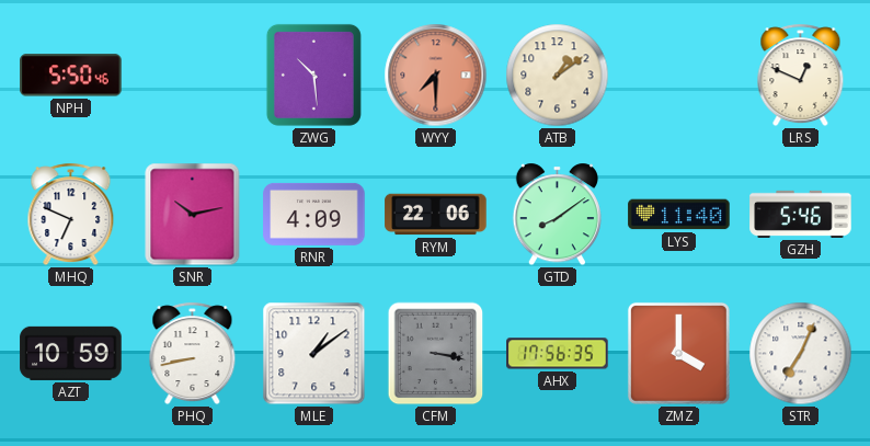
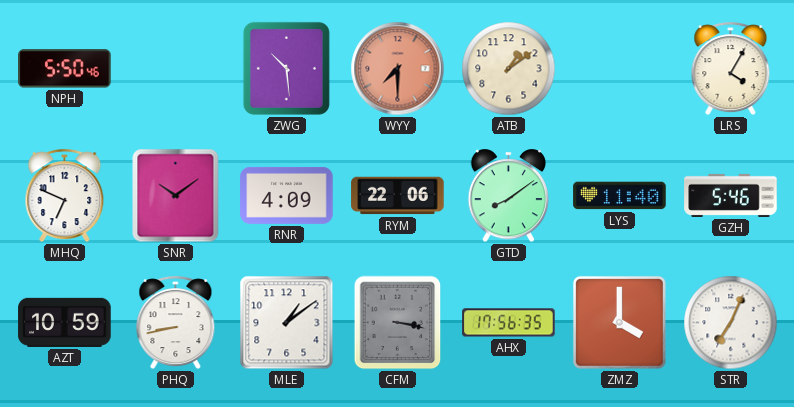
LRS: 12:49 -> 4:05
SNR: 10:13 -> 10:09
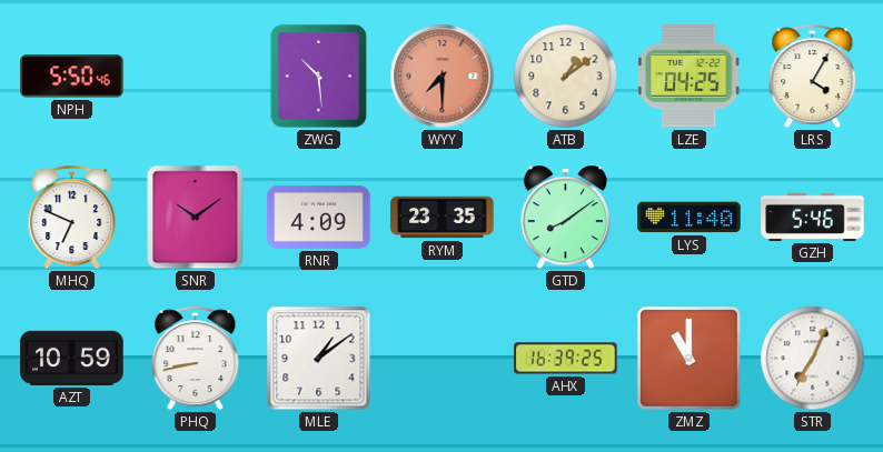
LZE: none -> 04:25
RYM: 22:06 -> 23:35
CFM: 3:17 -> none
AHX: 17:56 -> 16:39
ZMZ: 4:00 -> 11:00
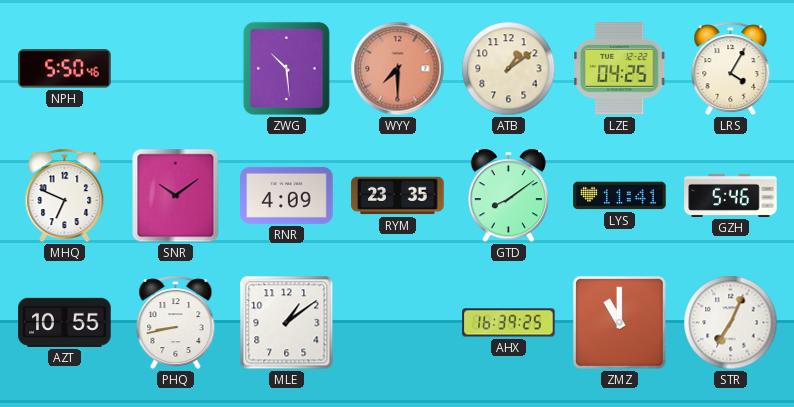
LYS: 11:40 -> 11:41
AZT: 10:59 -> 10:55
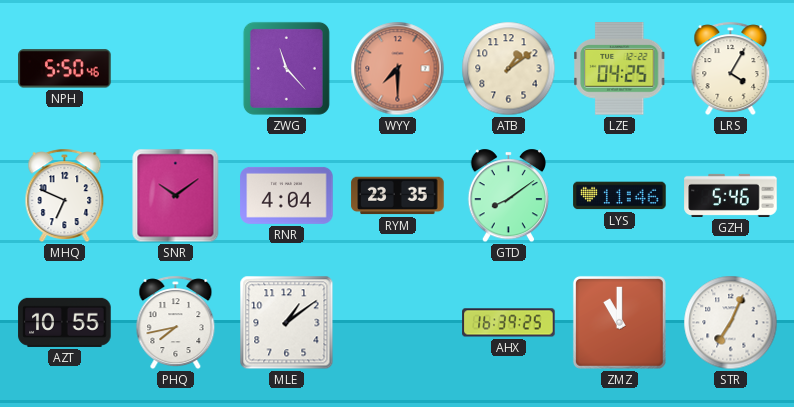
ZWG: 10:29 -> 11:23
RNR: 4:09 -> 4:04
LYS: 11:41 -> 11:46
PHQ: 8:43 -> 7:43
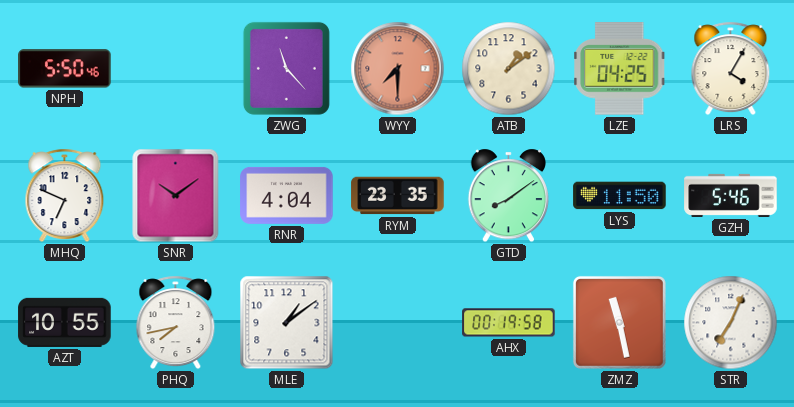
LYS: 11:46 -> 11:50
AHX: 16:39 -> 00:19
ZMZ: 11:00 -> 11:28
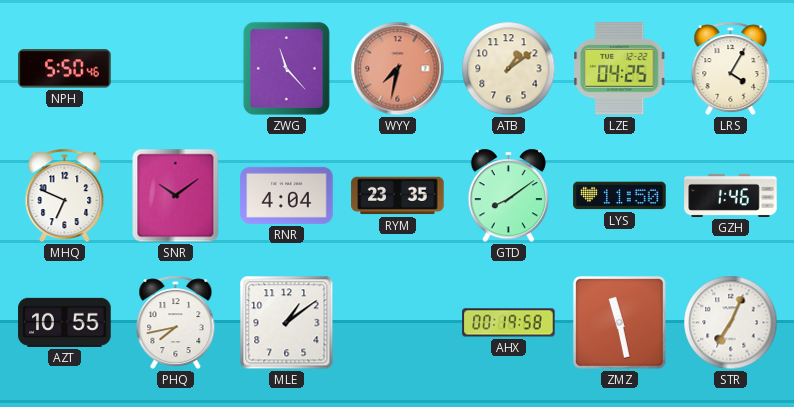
WYY: 7:30 -> 7:32
GZH: 5:46 -> 1:46
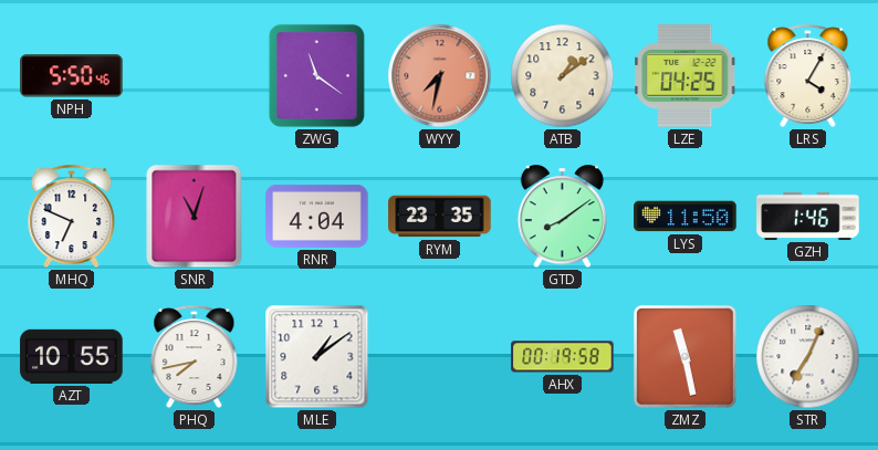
ZWG: 11:23 -> 11:21
SNR: 10:09 -> 11:03
